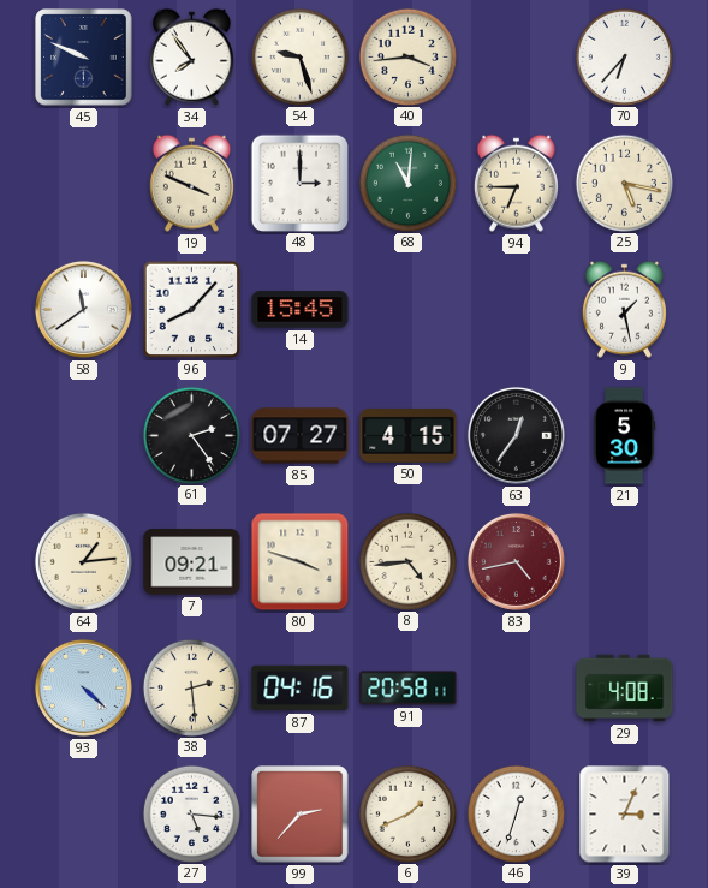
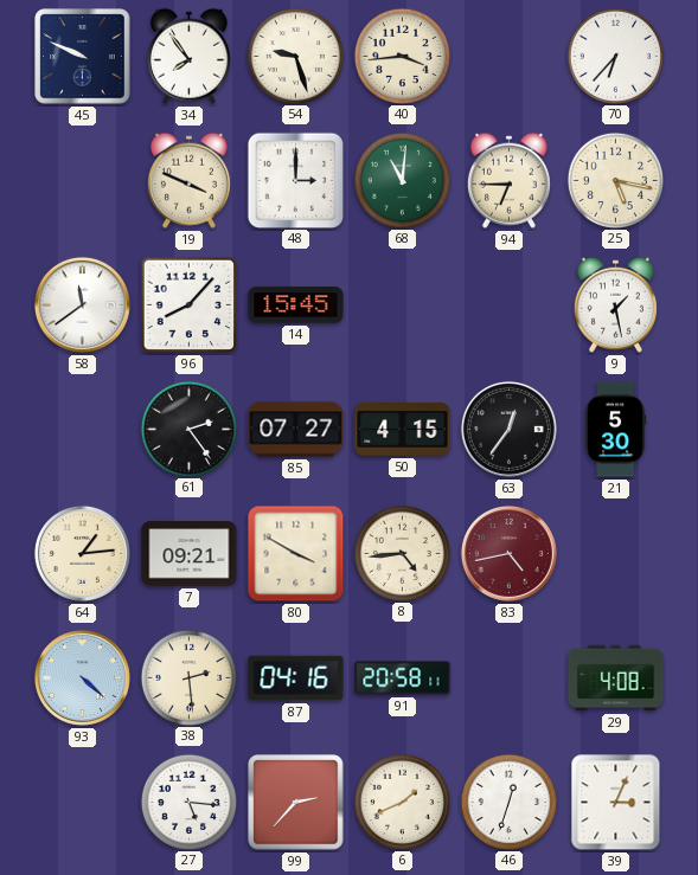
80: 3:48 -> 3:50
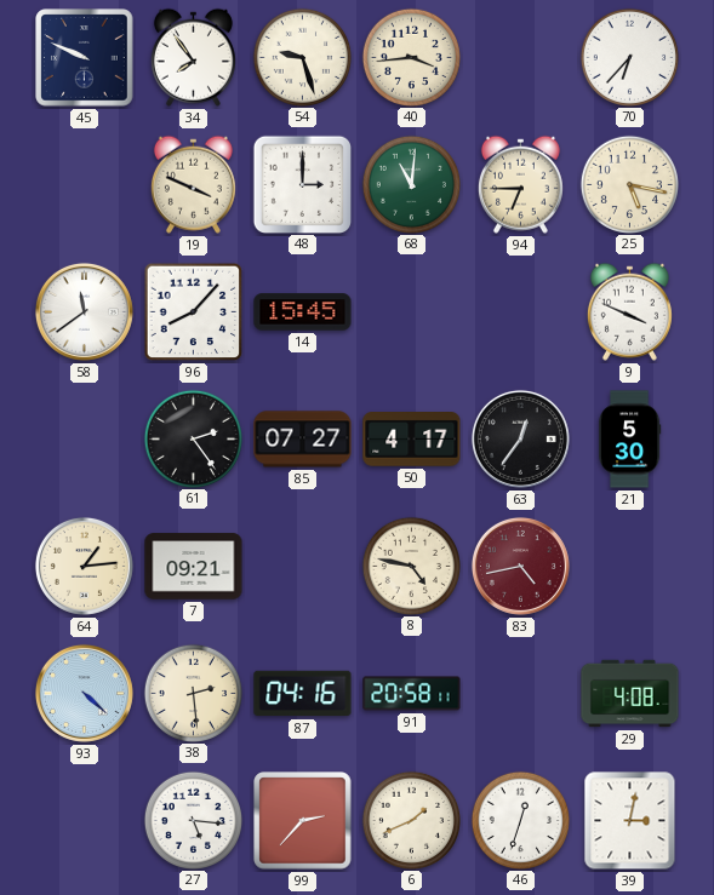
9: 1:28 -> 3:49
50: 4:15 -> 4:17
80: 3:50 -> none
8: 4:44 -> 4:47
39: 3:04 -> 3:02
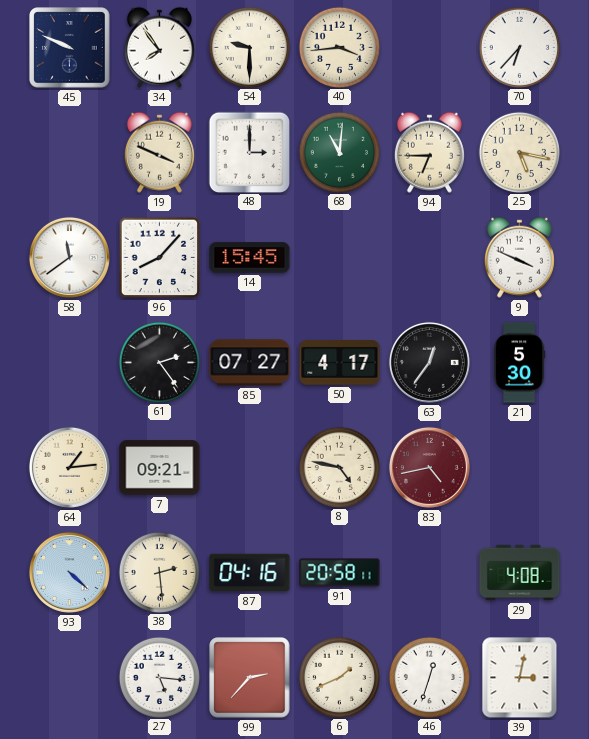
54: 9:27 -> 9:30
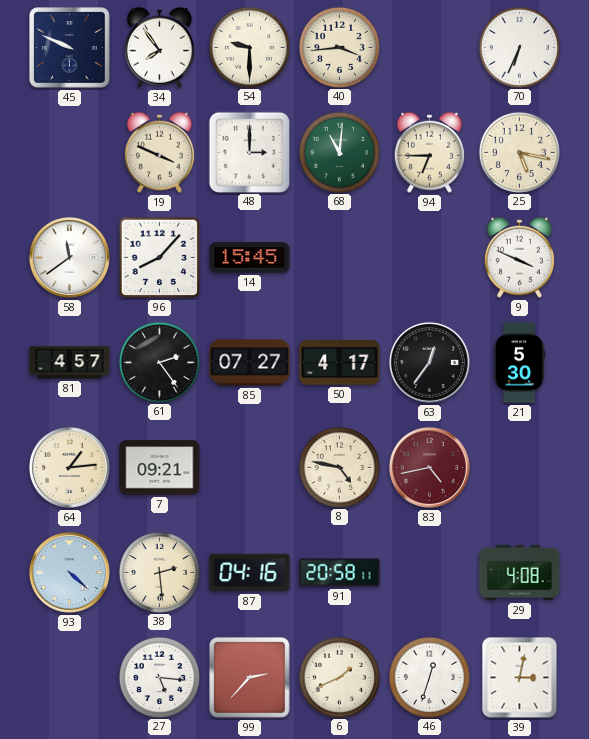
70: 6:37 -> 6:34
81: none -> 4:57
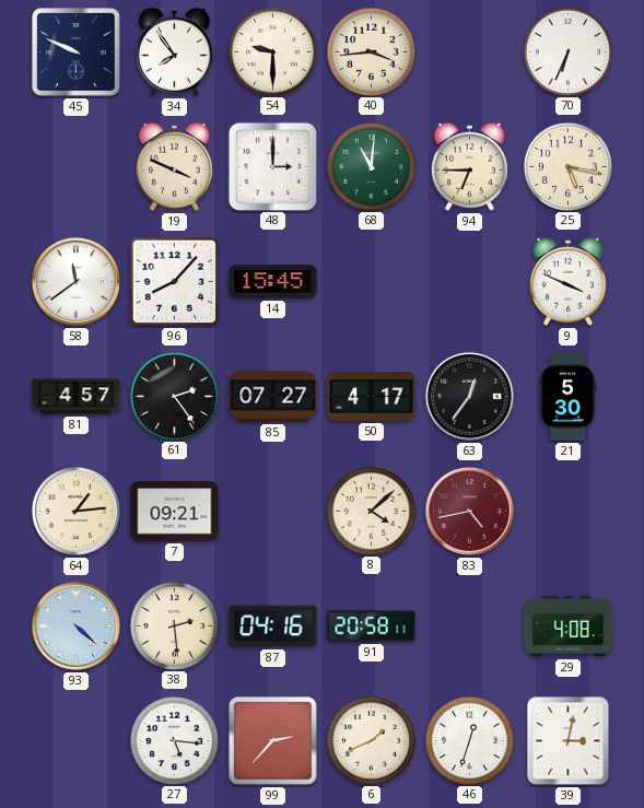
8: 4:47 -> 4:08
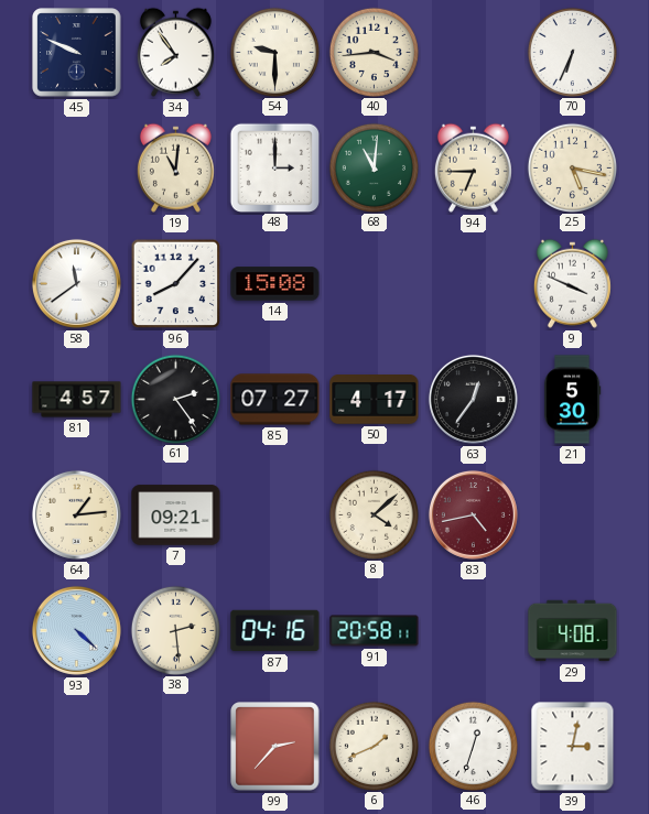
19: 3:49 -> 11:01
14: 15:45 -> 15:08
27: 5:16 -> none
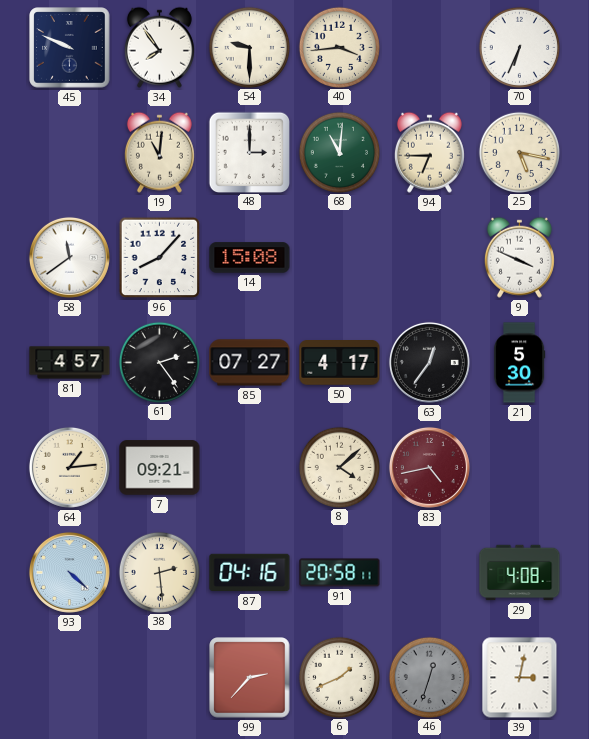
46 dial: white -> grey
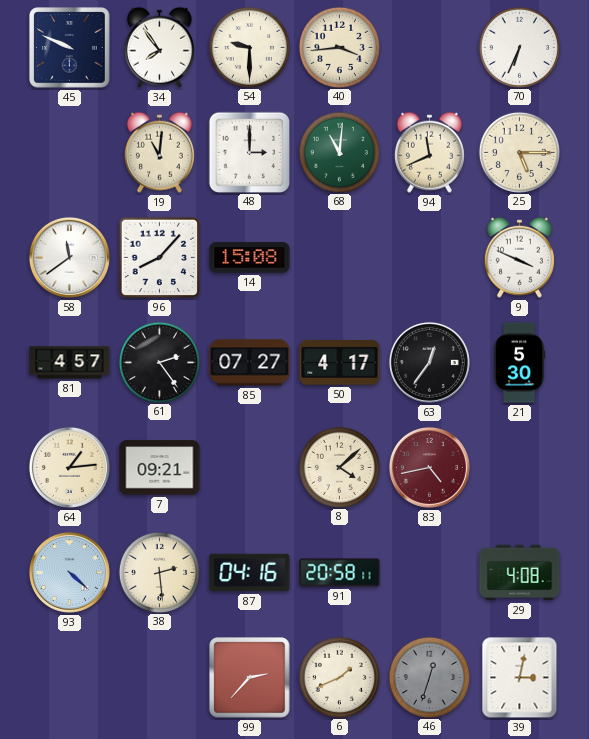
94: 6:45 -> 11:41
25: 5:17 -> 5:15
